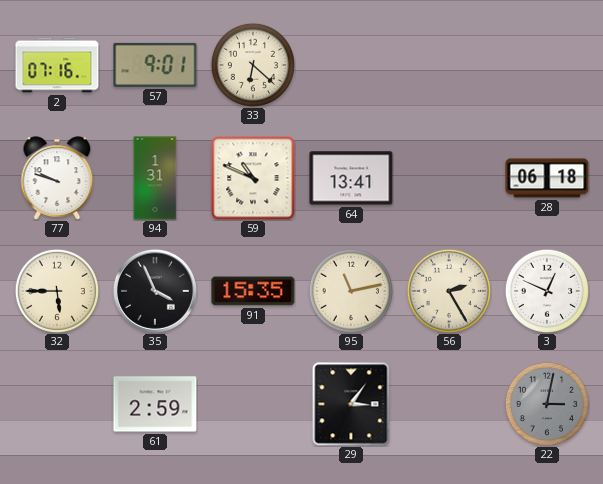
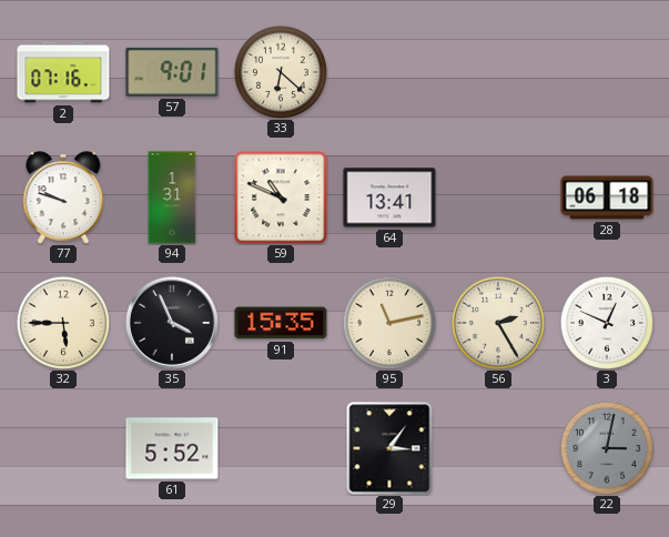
61: 2:59 -> 5:52
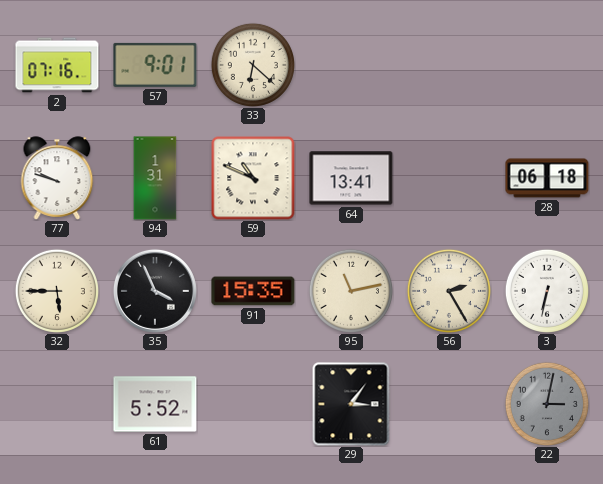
3: 12:49 -> 6:32
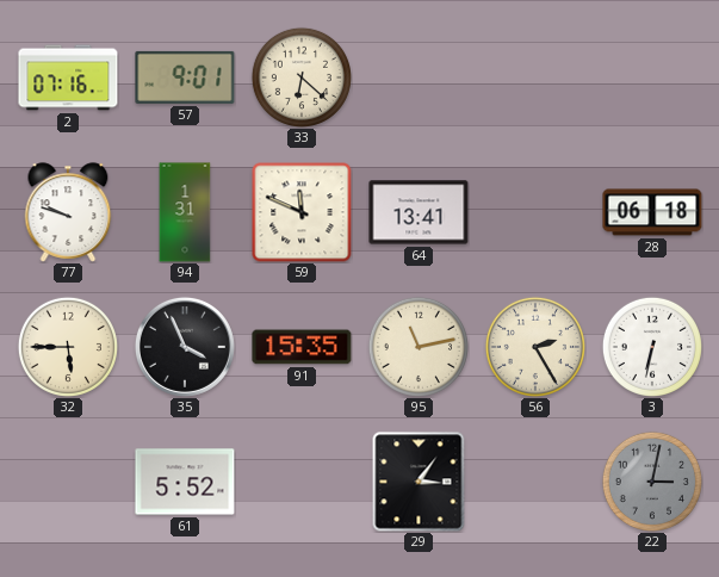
59: 10:49 -> 11:49
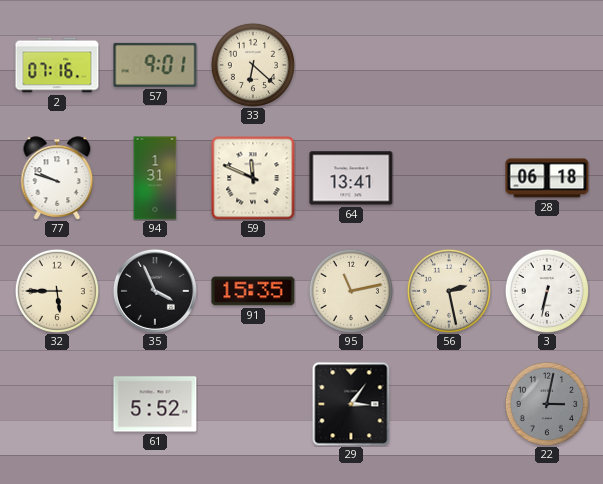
56: 2:25 -> 2:28
